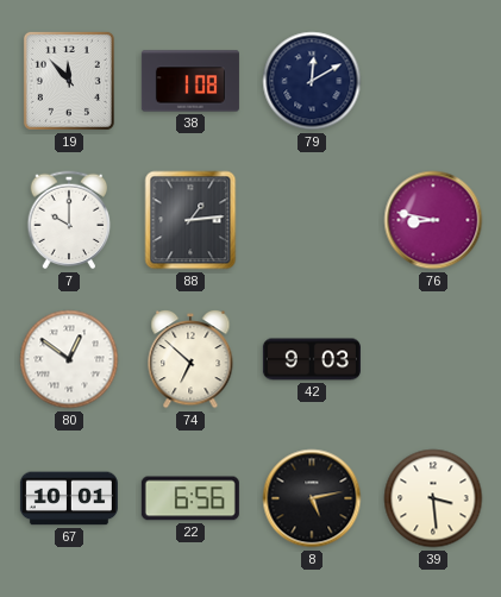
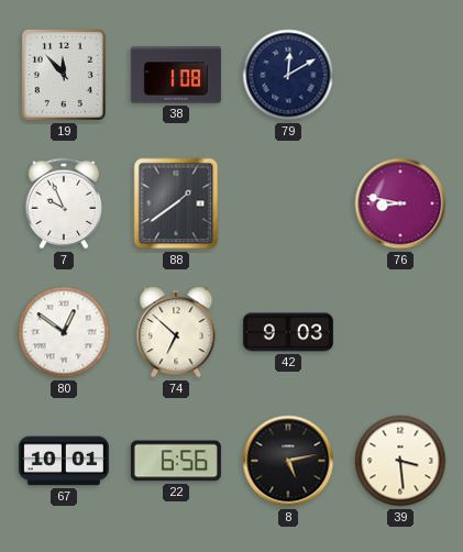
7: 10:00 -> 9:56
88: 1:14 -> 1:39
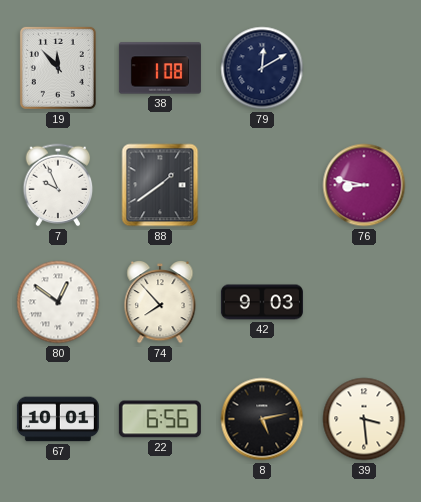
74: 6:52 -> 7:53
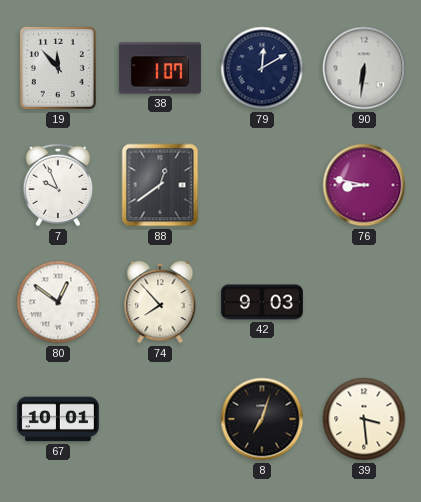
38: 1:08 -> 1:07
90: none -> 6:31
88: 1:39 -> 12:39
22: 6:56 -> none
8: 5:13 -> 7:03
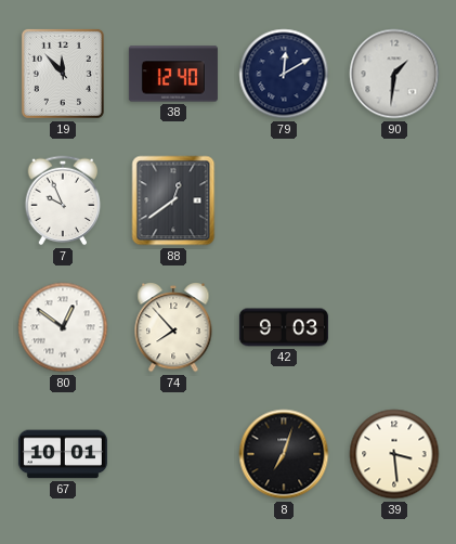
38: 1:07 -> 12:40
90: 6:31 -> 1:31
76: 8:47 -> none
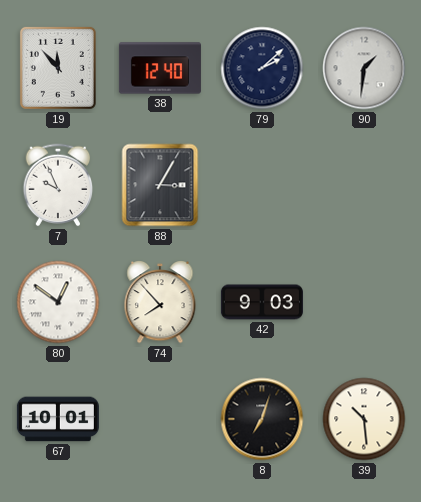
79: 12:10 -> 2:08
88: 12:39 -> 3:05
39: 3:29 -> 10:29
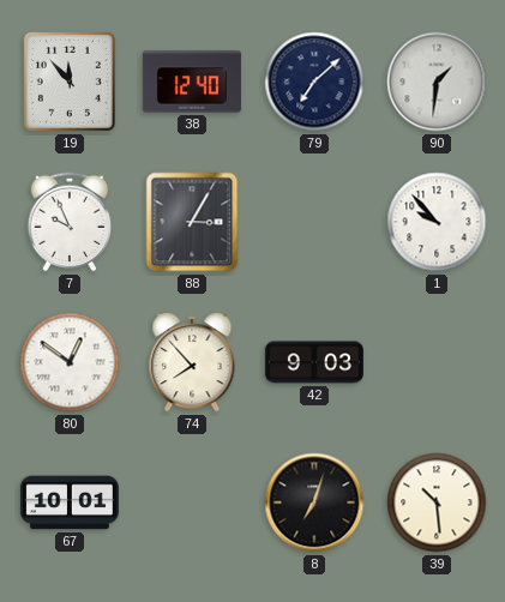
79: 2:08 -> 7:08
1: none -> 9:53
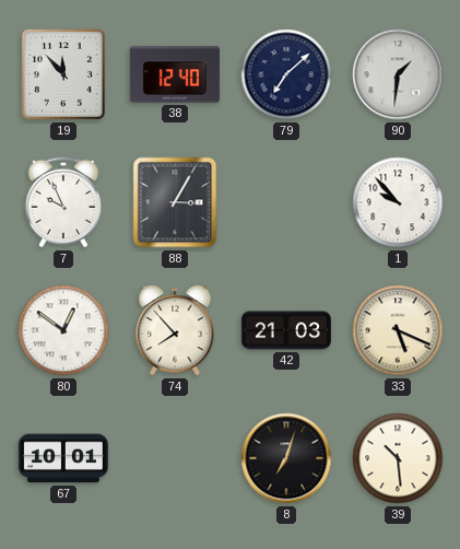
42: 9:03 -> 21:03
33: none -> 5:19
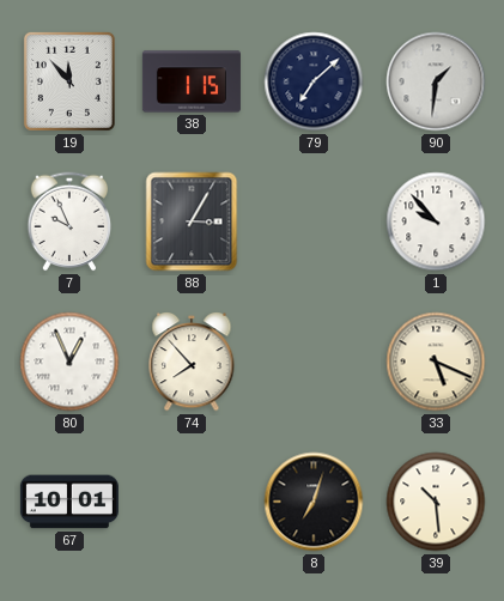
38: 12:40 -> 1:15
80: 12:51 -> 12:56
42: 21:03 -> none
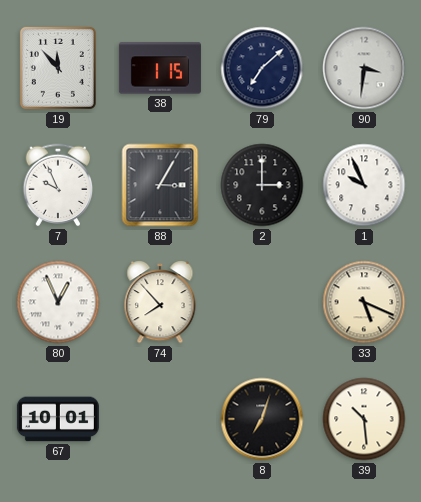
90: 1:31 -> 3:31
2: none -> 3:00
1: 9:53 -> 9:56
